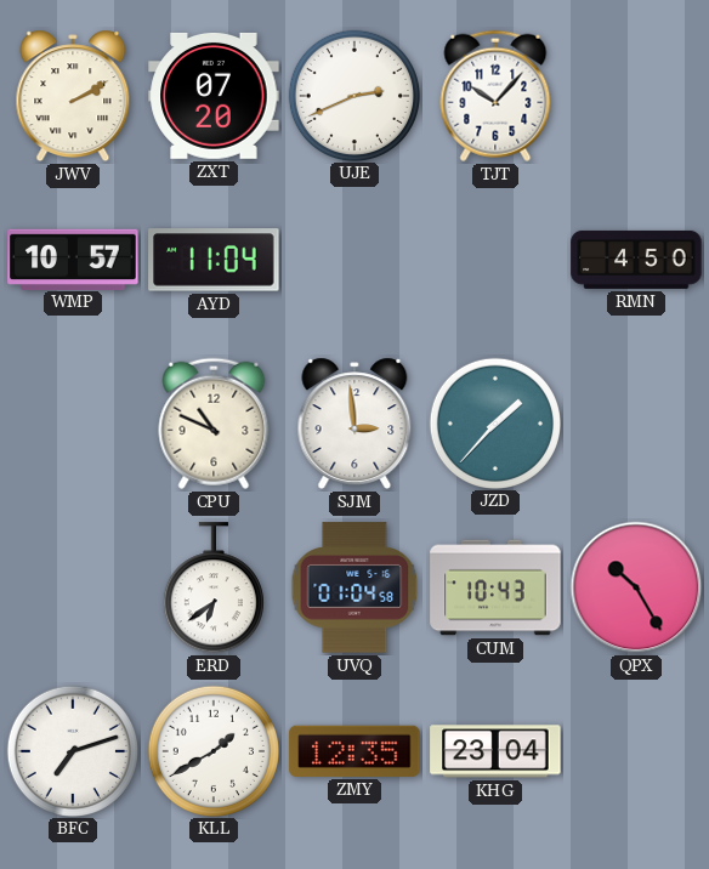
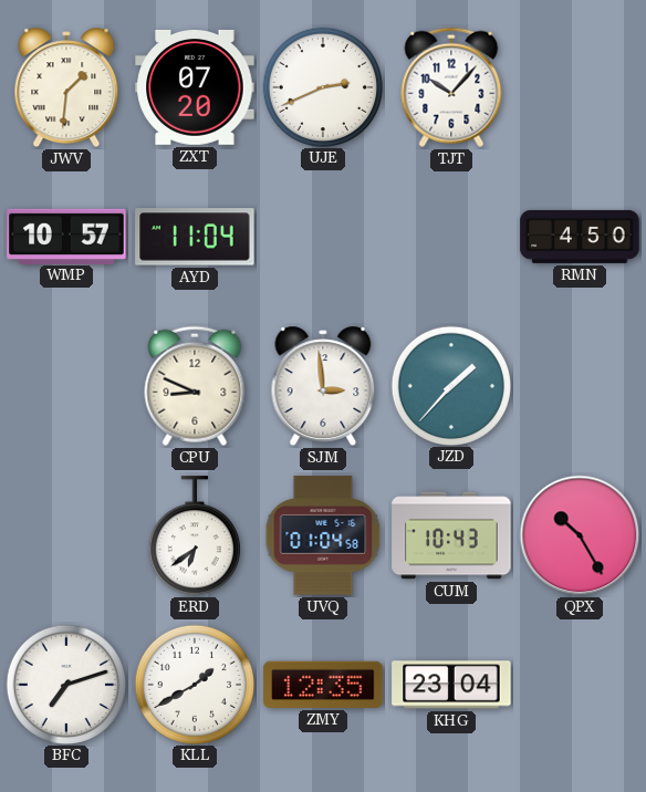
JWV: 2:10 -> 1:31
CPU: 10:49 -> 8:49
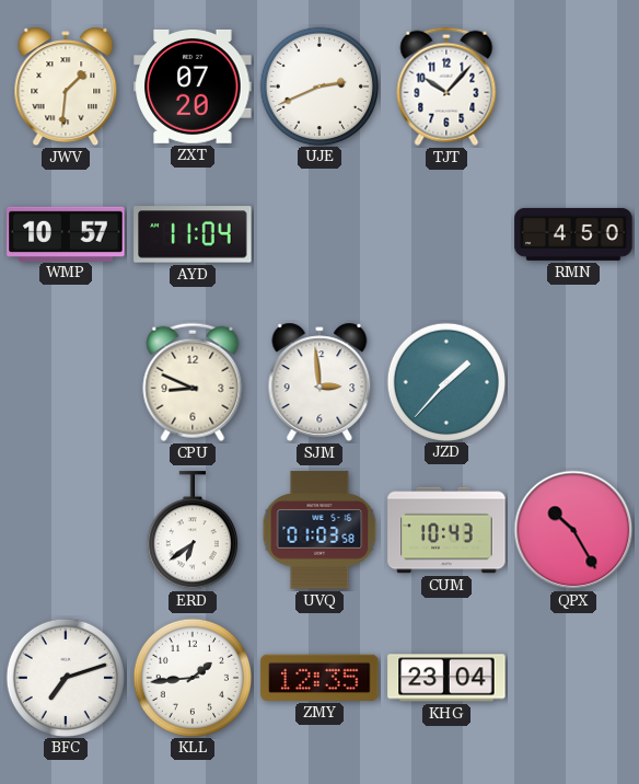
UVQ: 01:04 -> 01:03
KLL: 1:40 -> 1:44
